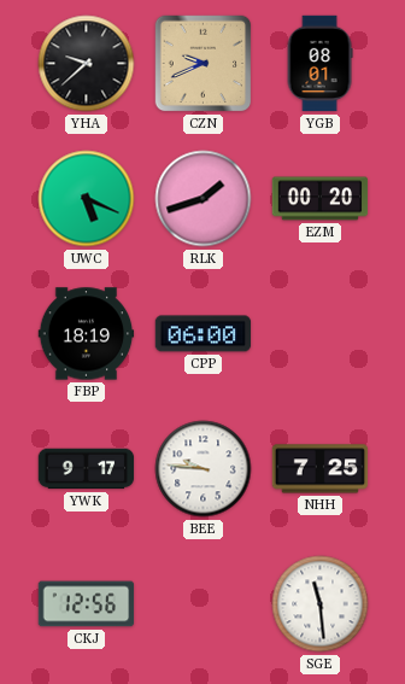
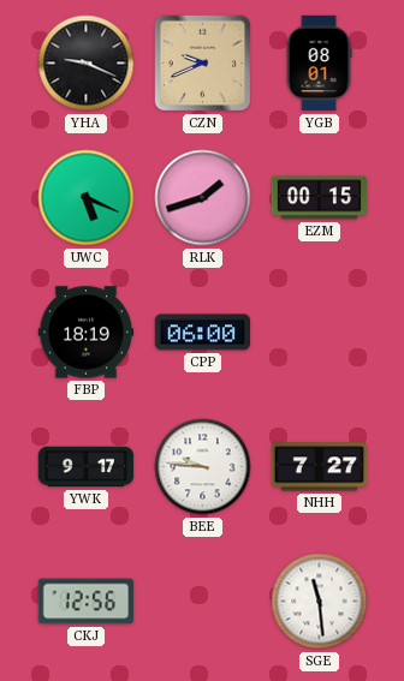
YHA: 9:38 -> 9:19
EZM: 00:20 -> 00:15
NHH: 7:25 -> 7:27
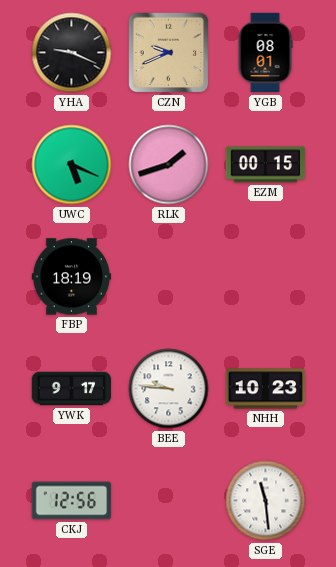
CPP: 06:00 -> none
NHH: 7:27 -> 10:23
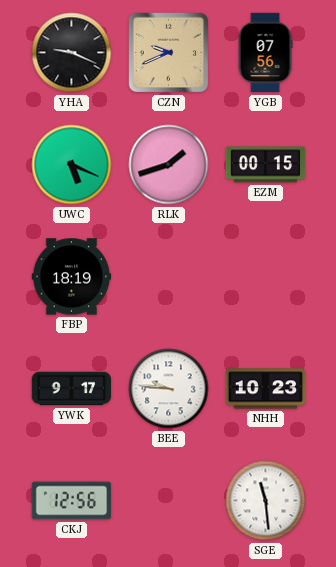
YGB: 08:01 -> 07:56
